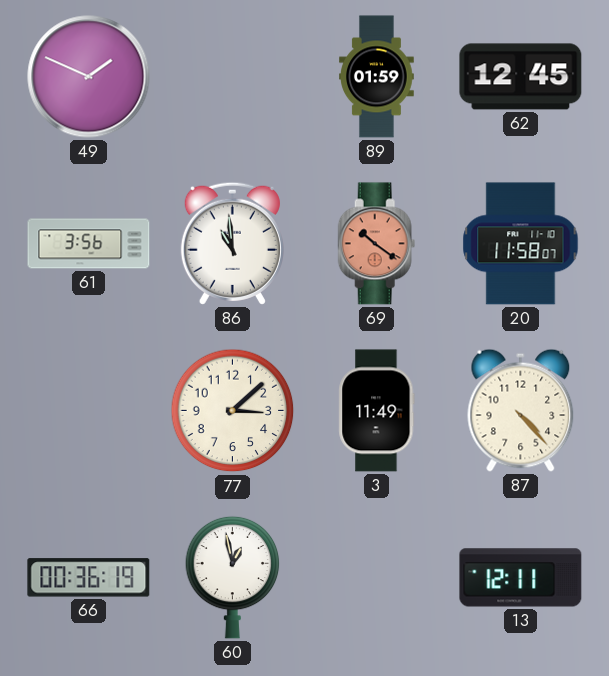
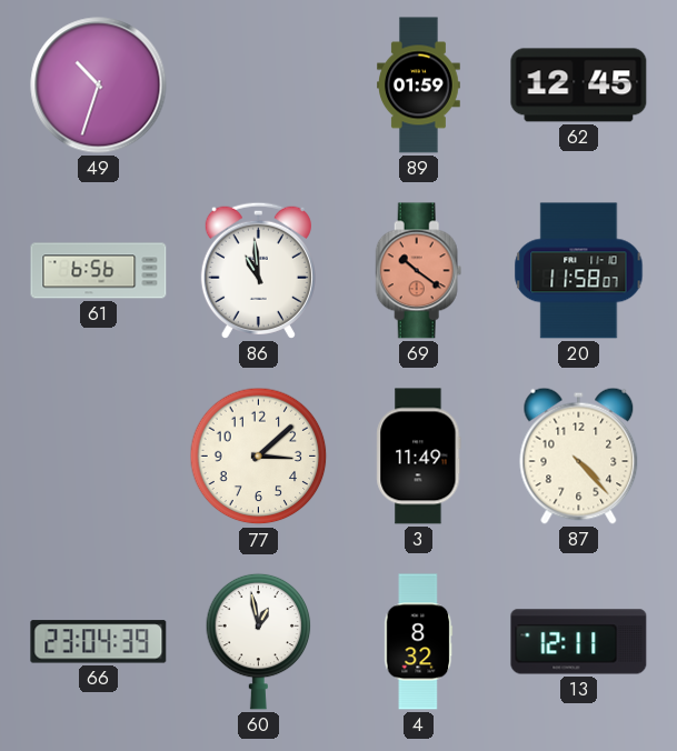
49: 1:49 -> 10:33
61: 3:56 -> 6:56
66: 00:36 -> 23:04
4: none -> 8:32
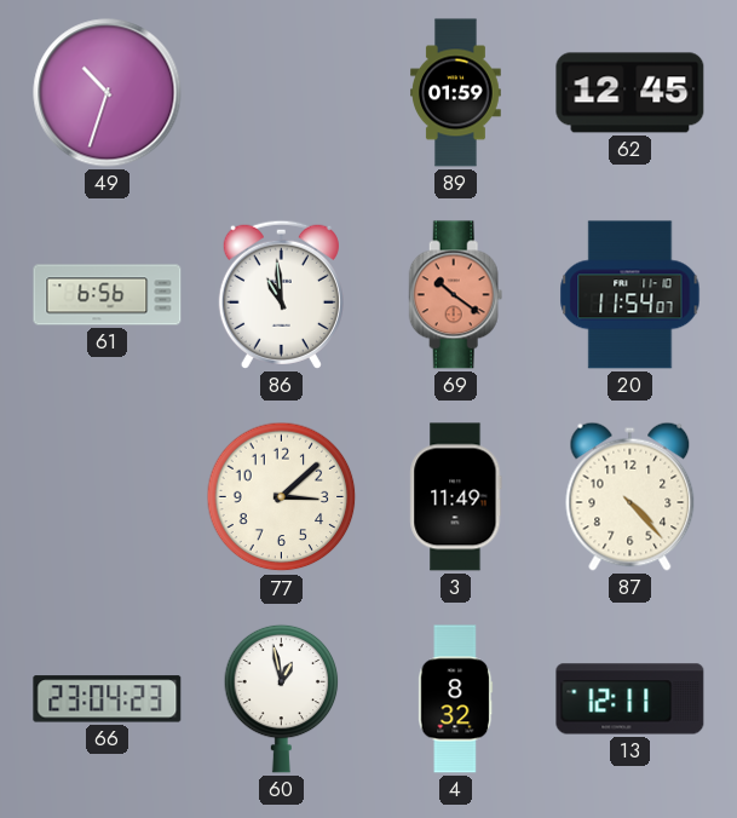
20: 11:58 -> 11:54
66: 23:04:39 -> 23:04:23
